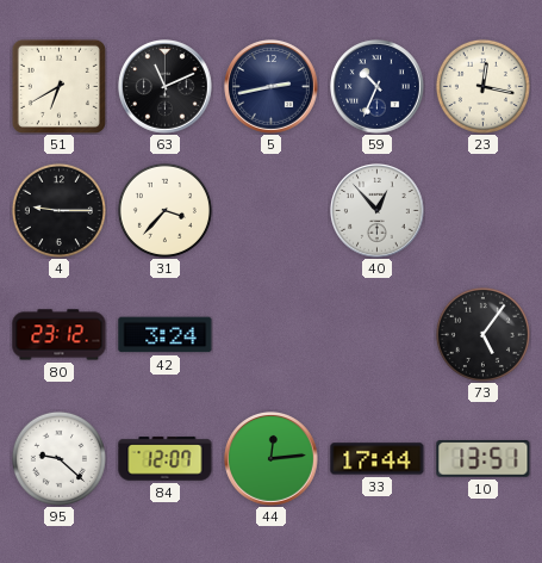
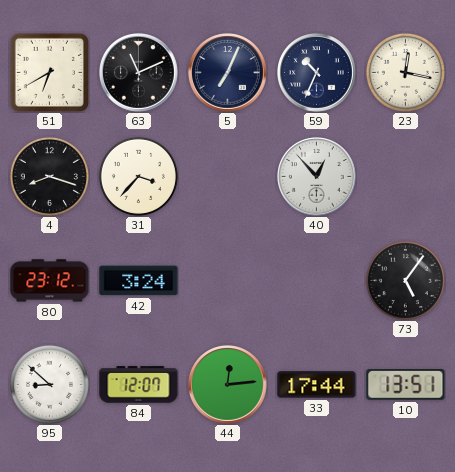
5: 2:43 -> 7:04
4: 9:15 -> 8:18
95: 9:22 -> 8:52
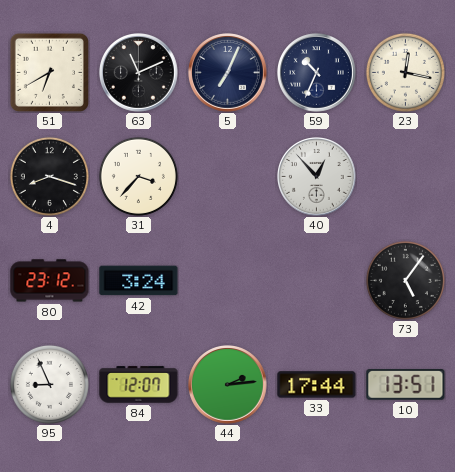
95: 8:52 -> 8:56
44: 12:14 -> 2:14
